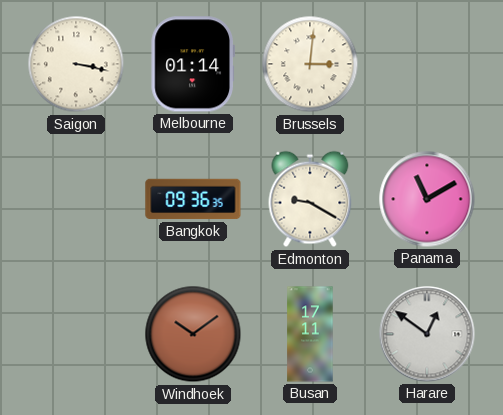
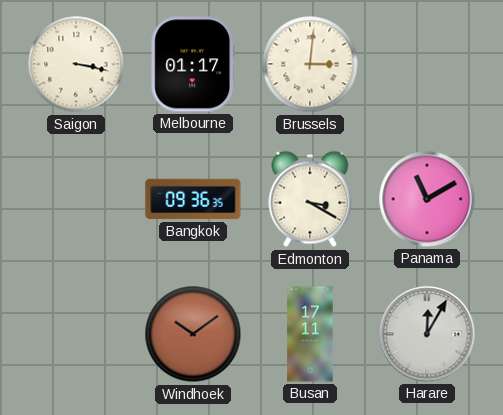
Melbourne: 01:14 -> 01:17
Edmonton: 9:20 -> 3:20
Harare: 12:51 -> 12:05
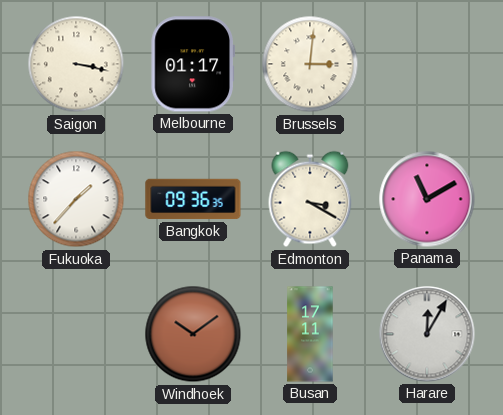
Fukuoka: none -> 1:37
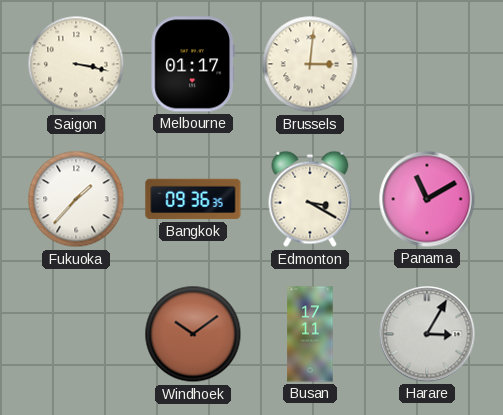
Harare: 12:05 -> 3:05
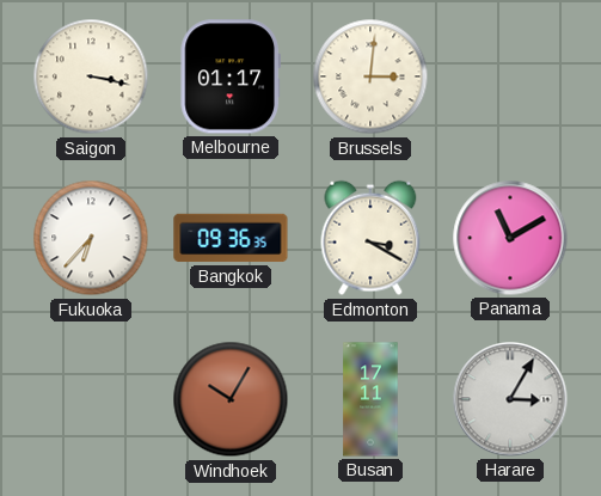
Fukuoka: 1:37 -> 6:37
Windhoek: 10:09 -> 10:05
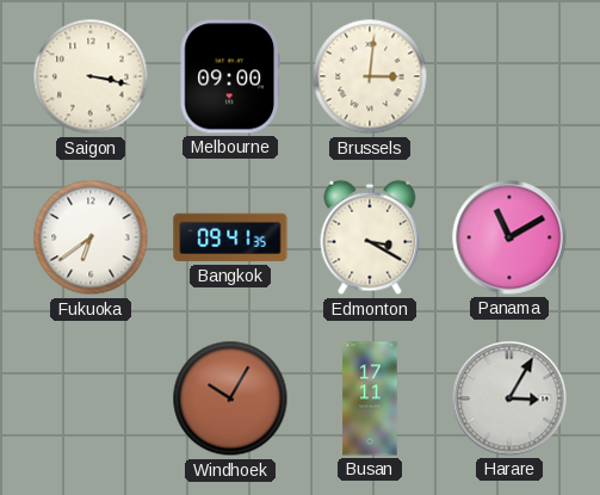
Melbourne: 01:17 -> 09:00
Fukuoka: 6:37 -> 6:39
Bangkok: 09:36 -> 09:41
